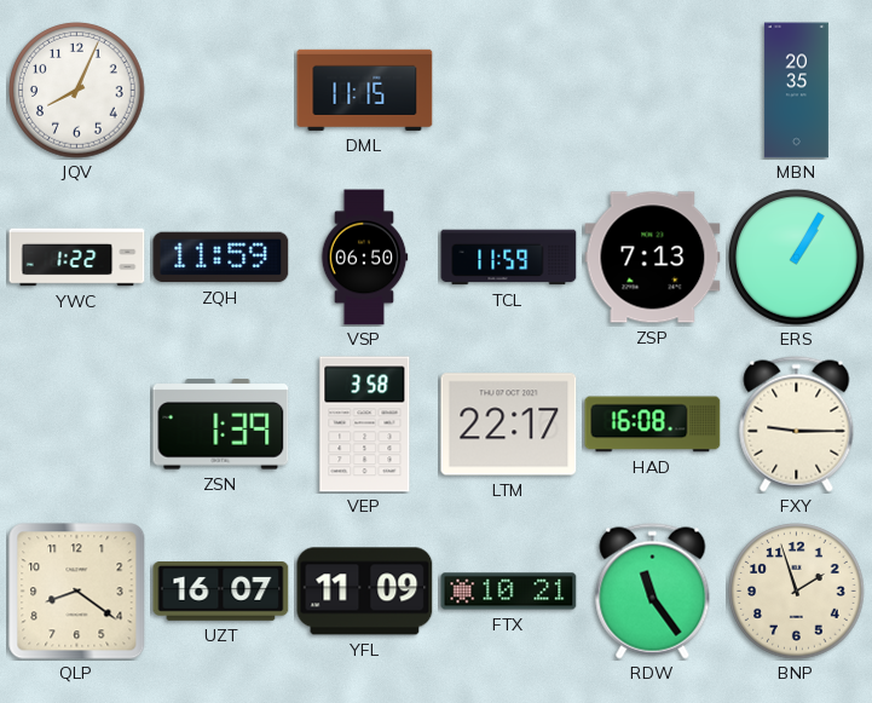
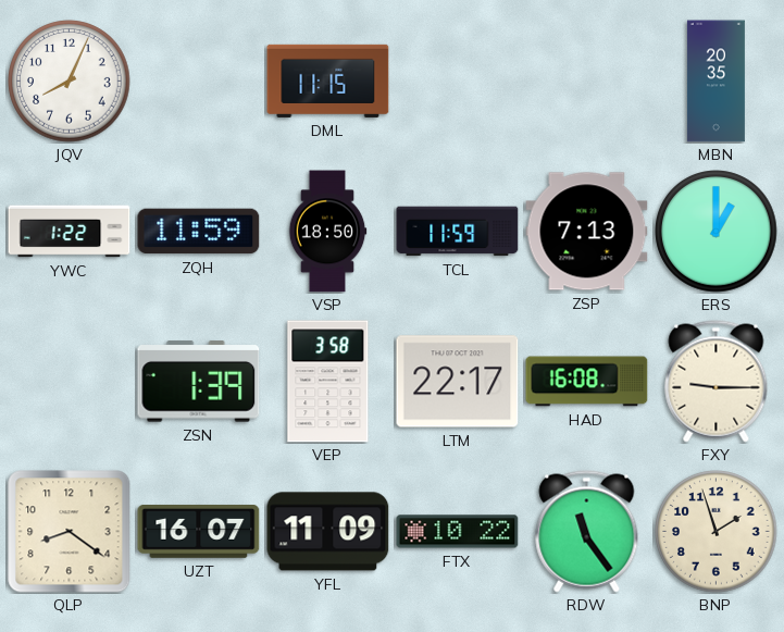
VSP: 06:50 -> 18:50
ERS: 1:05 -> 1:00
FTX: 10:21 -> 10:22
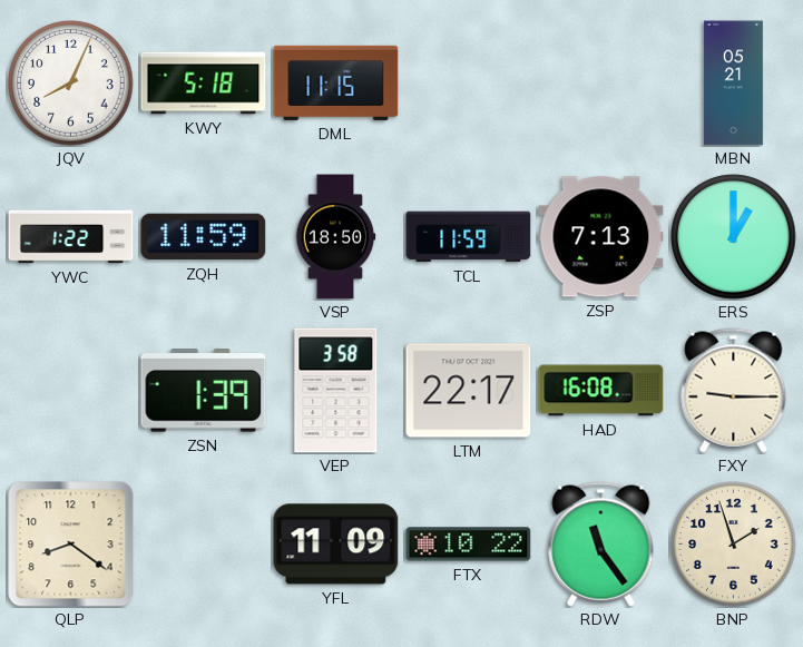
KWY: none -> 5:18
MBN: 20:35 -> 05:21
UZT: 16:07 -> none
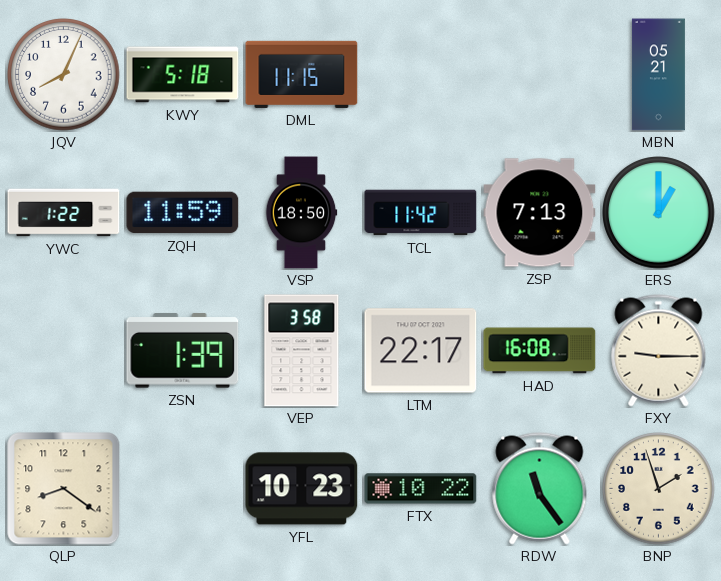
TCL: 11:59 -> 11:42
YFL: 11:09 -> 10:23
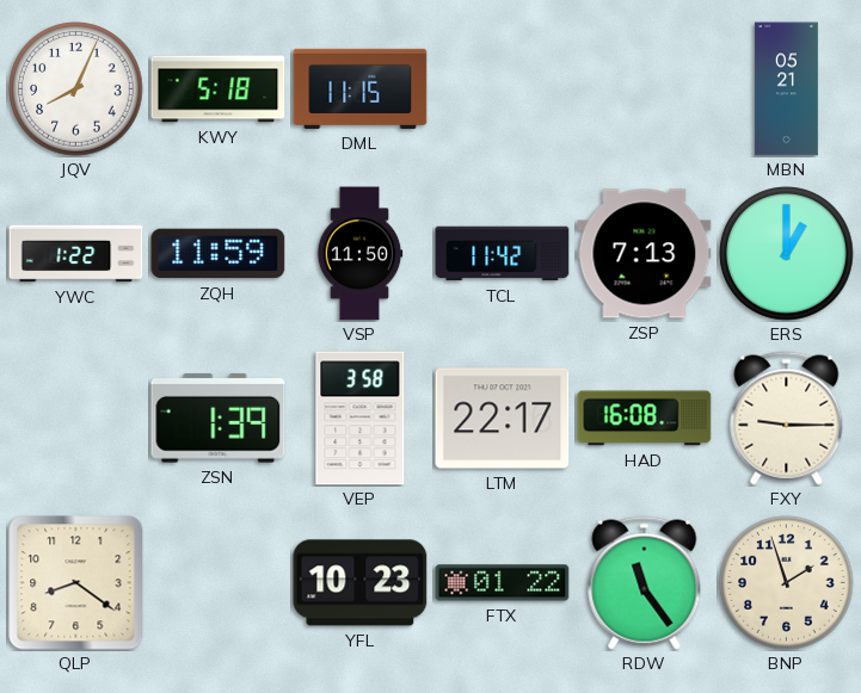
VSP: 18:50 -> 11:50
FTX: 10:22 -> 01:22
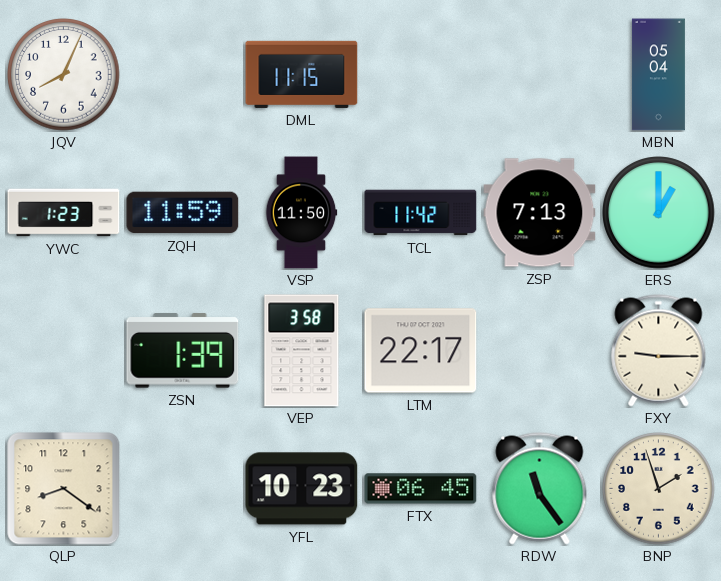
KWY: 5:18 -> none
MBN: 05:21 -> 05:04
YWC: 1:22 -> 1:23
HAD: 16:08 -> none
FTX: 01:22 -> 06:45
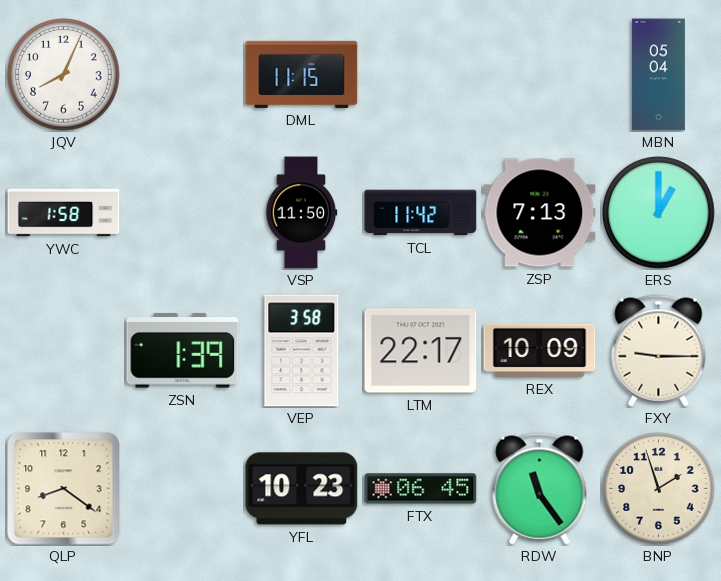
YWC: 1:23 -> 1:58
ZQH: 11:59 -> none
REX: none -> 10:09
